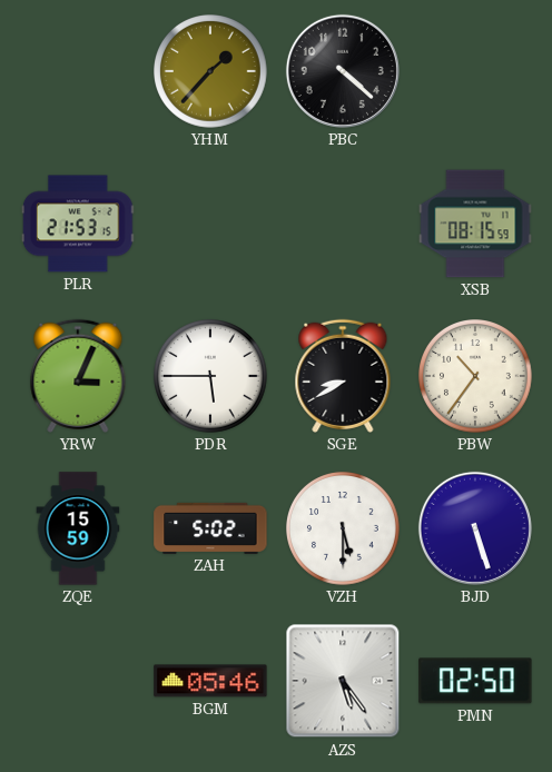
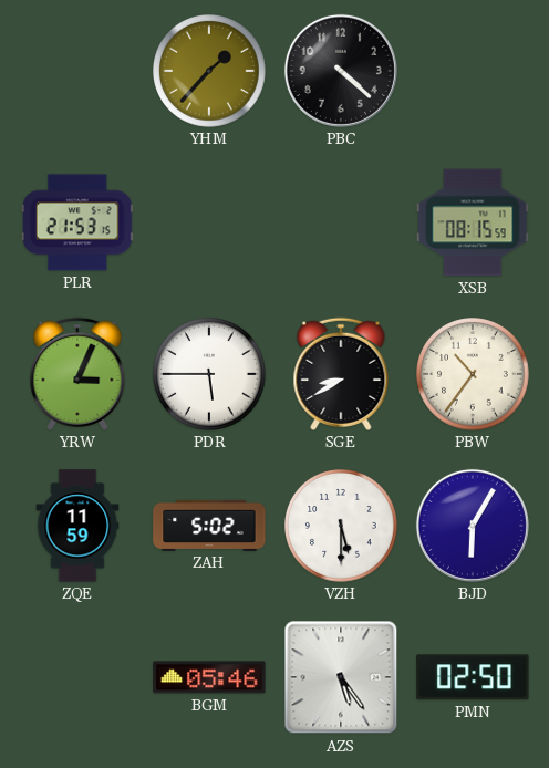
ZQE: 15:59 -> 11:59
BJD: 5:27 -> 6:05
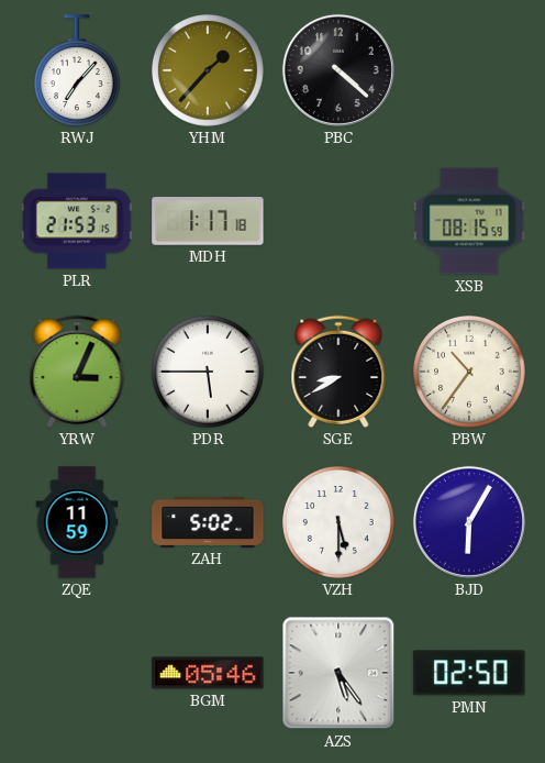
RWJ: none -> 7:07
MDH: none -> 1:17
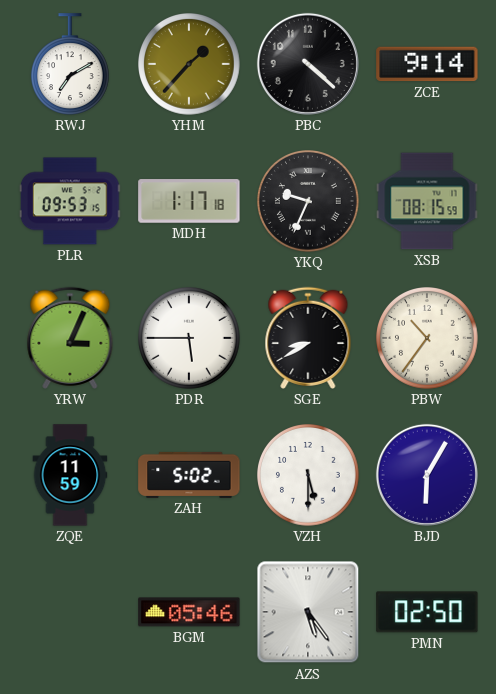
RWJ: 7:07 -> 7:10
ZCE: none -> 9:14
PLR: 21:53 -> 09:53
YKQ: none -> 9:34
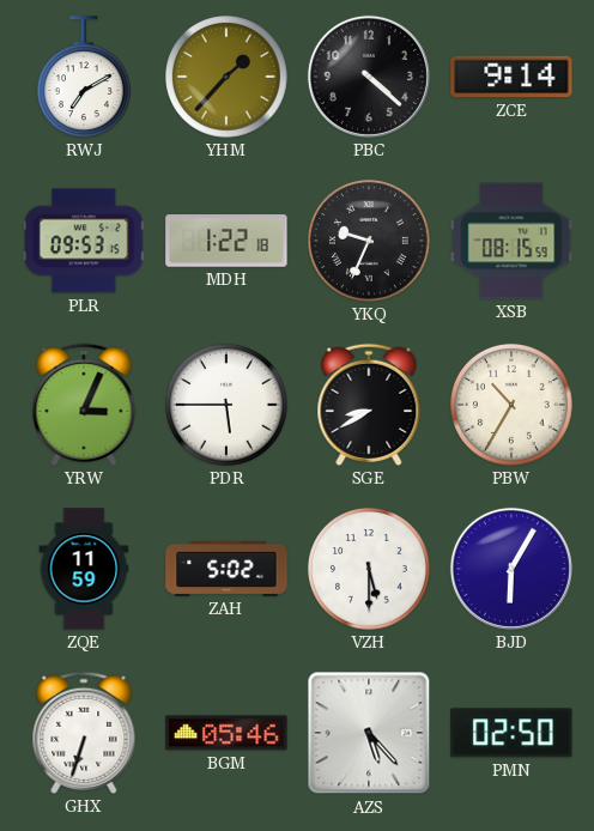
MDH: 1:17 -> 1:22
PBW: 10:36 -> 10:35
GHX: none -> 6:33
AZS: 5:24 -> 5:23
